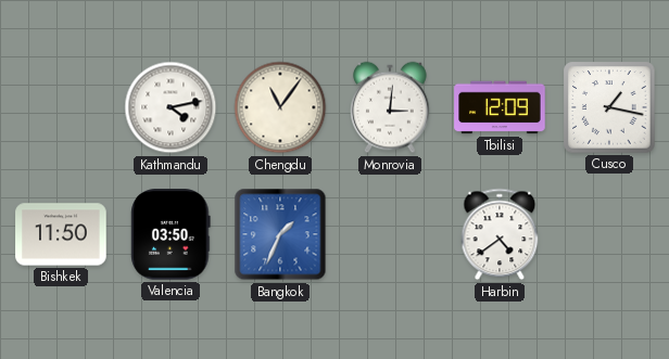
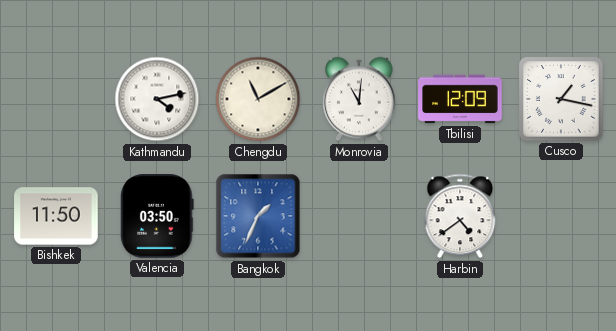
Chengdu: 11:06 -> 11:10
Monrovia: 3:01 -> 11:01
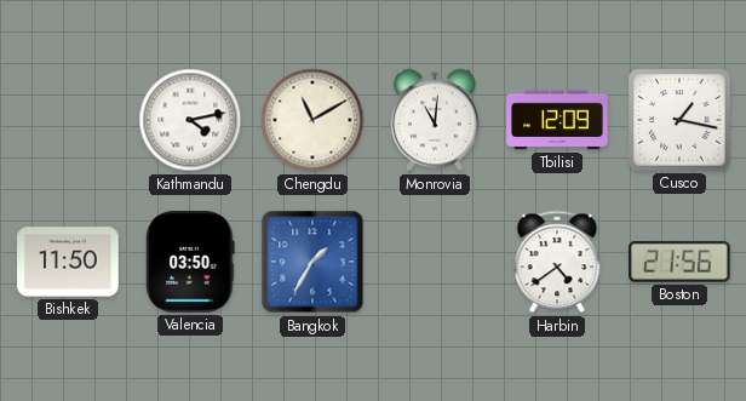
Bangkok: 1:34 -> 1:35
Boston: none -> 21:56
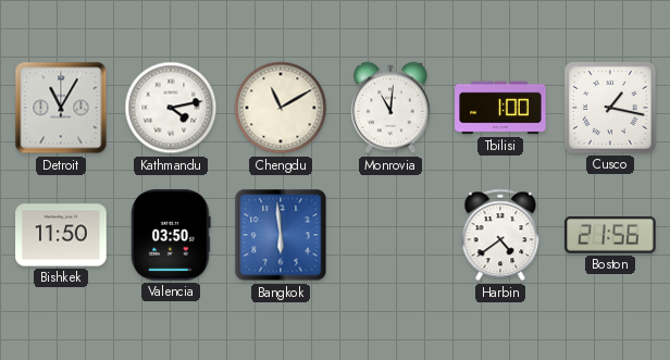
Detroit: none -> 11:05
Tbilisi: 12:09 -> 1:00
Bangkok: 1:35 -> 5:59
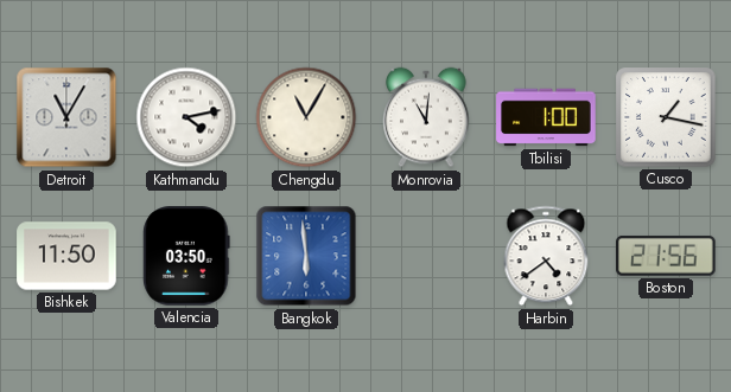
Chengdu: 11:10 -> 11:05
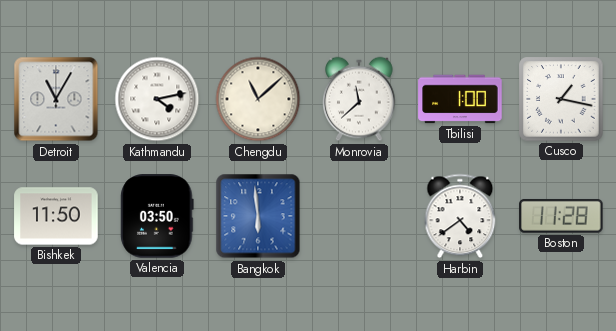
Chengdu: 11:05 -> 11:08
Monrovia: 11:01 -> 11:38
Boston: 21:56 -> 11:28
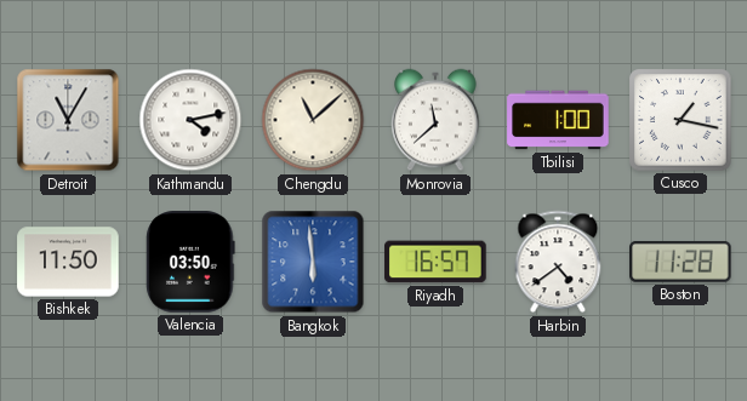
Riyadh: none -> 16:57
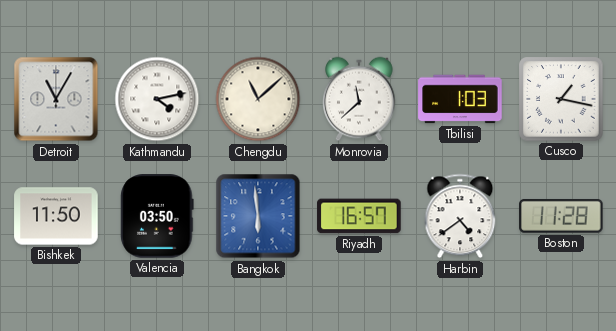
Tbilisi: 1:00 -> 1:03
